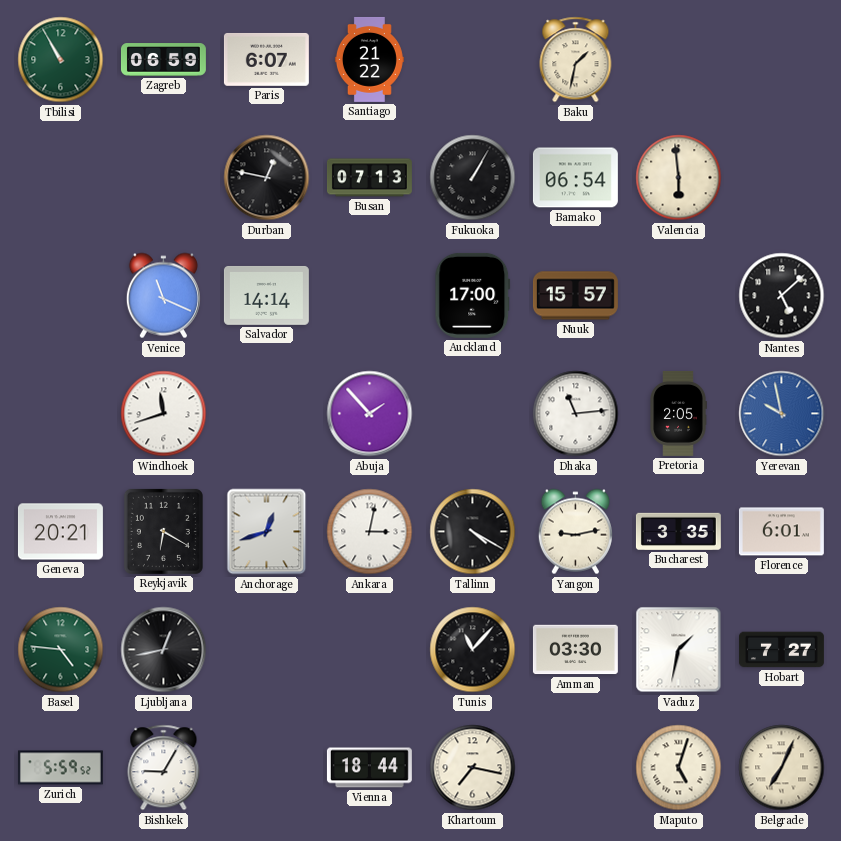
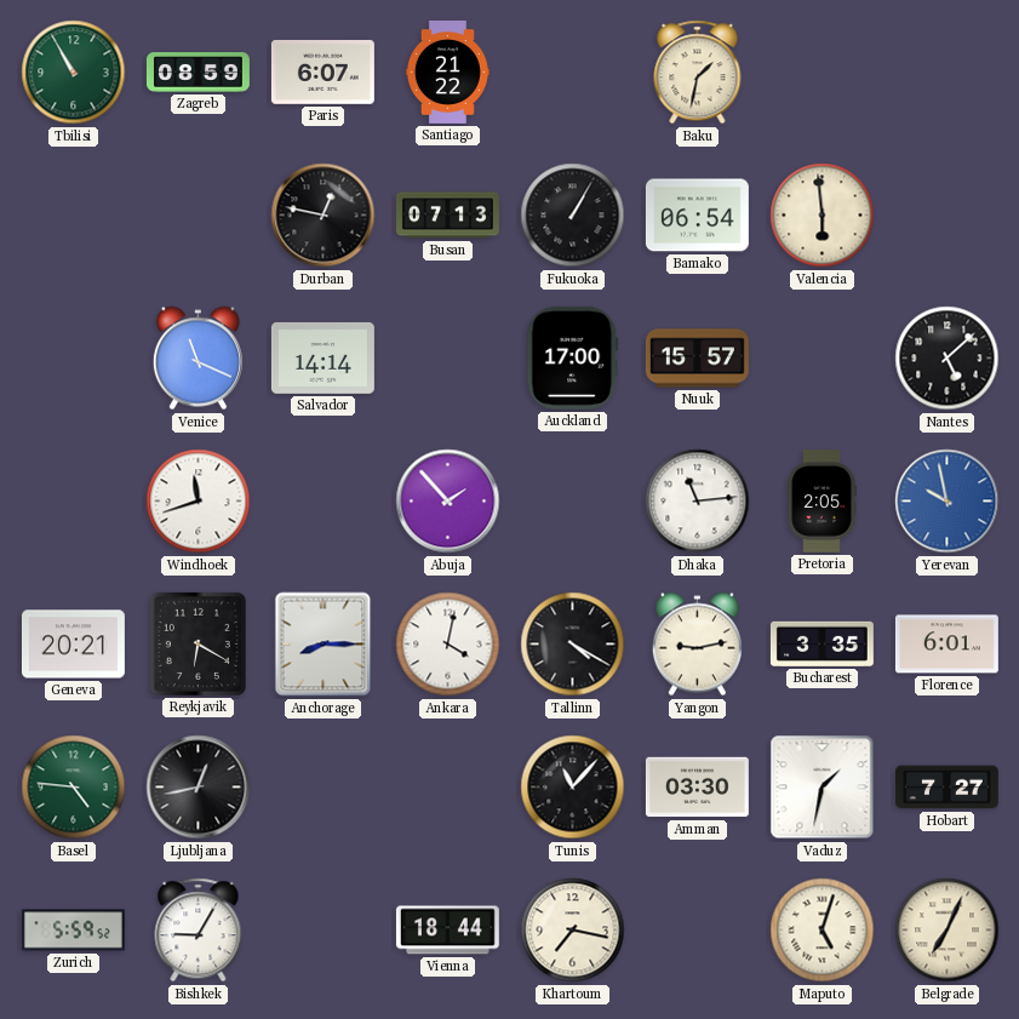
Zagreb: 06:59 -> 08:59
Anchorage: 12:42 -> 8:15
Ankara: 3:02 -> 4:02
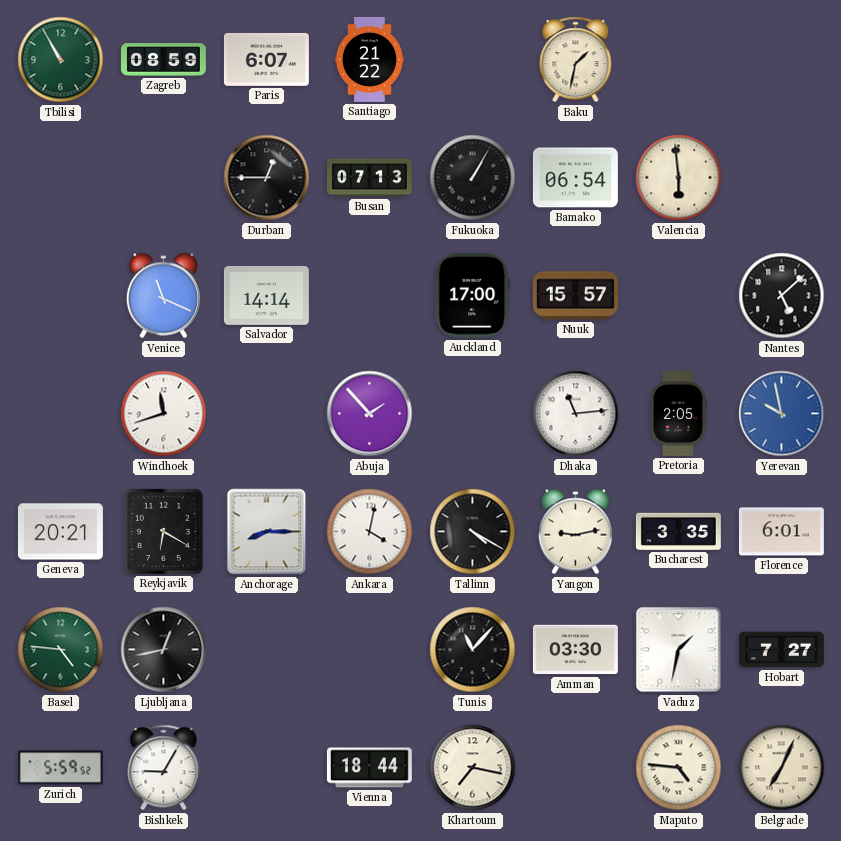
Durban: 12:47 -> 12:45
Maputo: 5:03 -> 4:46
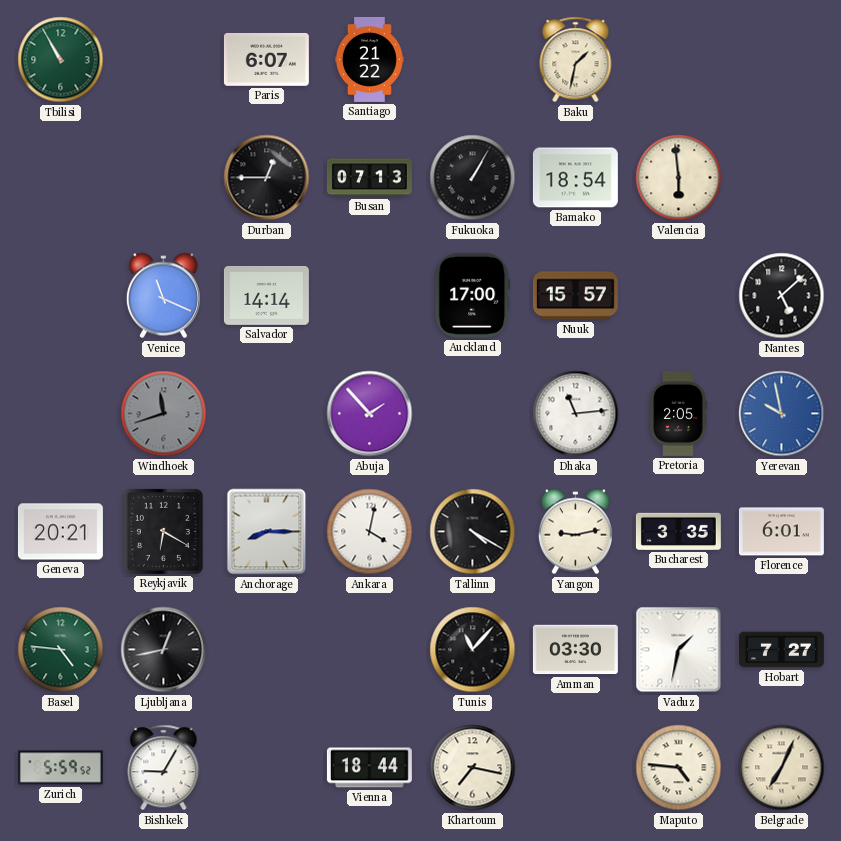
Zagreb: 08:59 -> none
Bamako: 06:54 -> 18:54
Windhoek dial: white -> grey
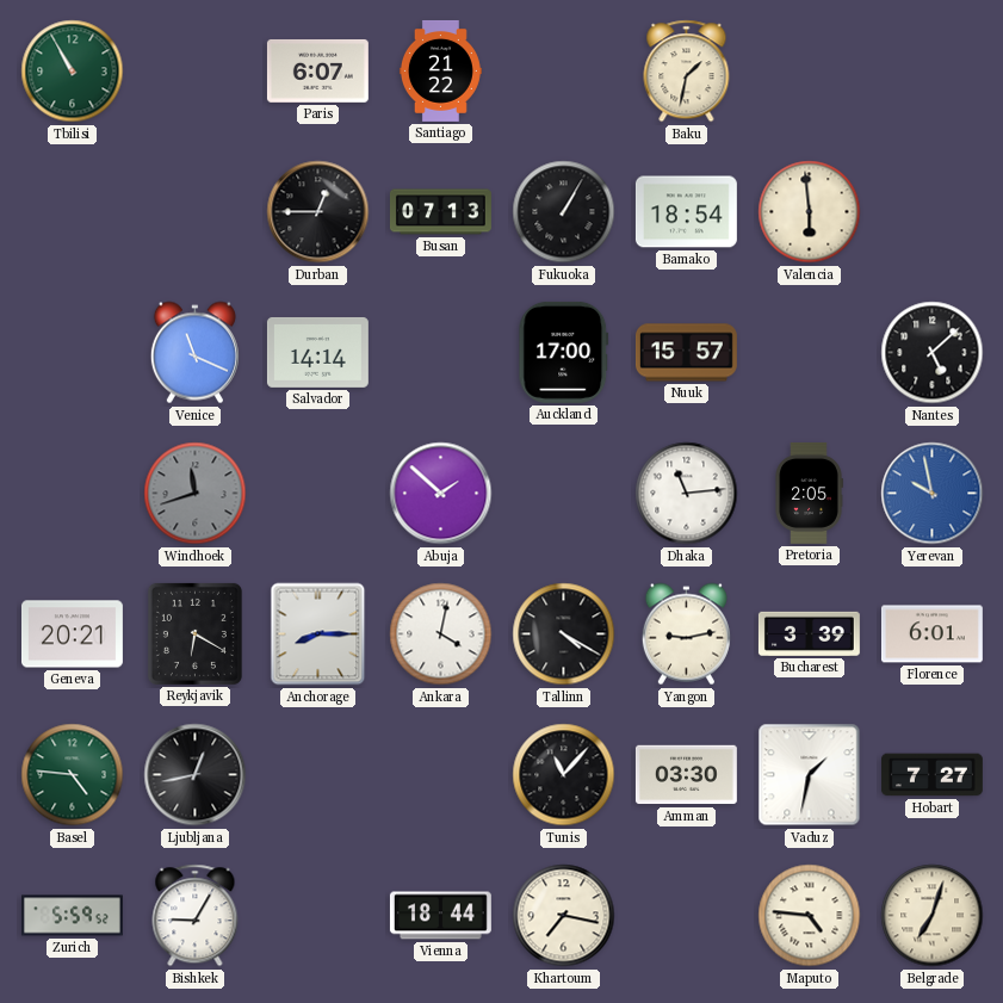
Abuja: 1:53 -> 1:52
Bucharest: 3:35 -> 3:39
Belgrade: 7:04 -> 7:03
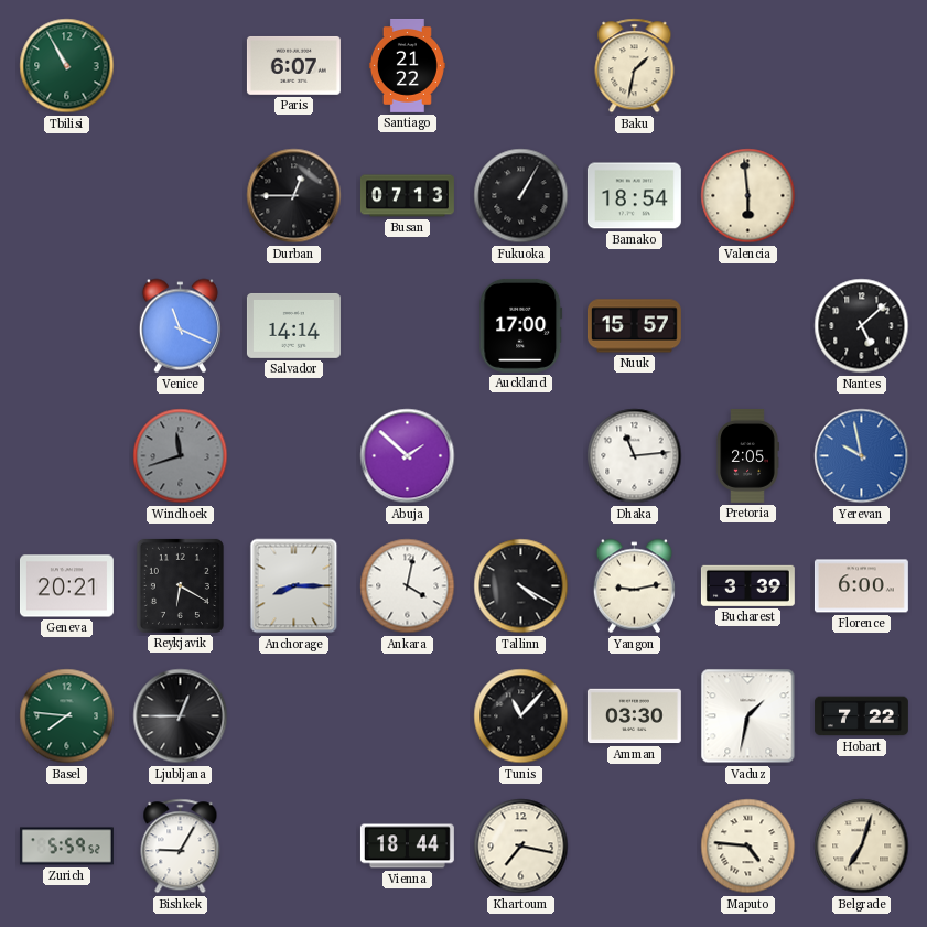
Florence: 6:01 -> 6:00
Basel: 4:46 -> 7:46
Ljubljana: 12:43 -> 12:45
Hobart: 7:27 -> 7:22
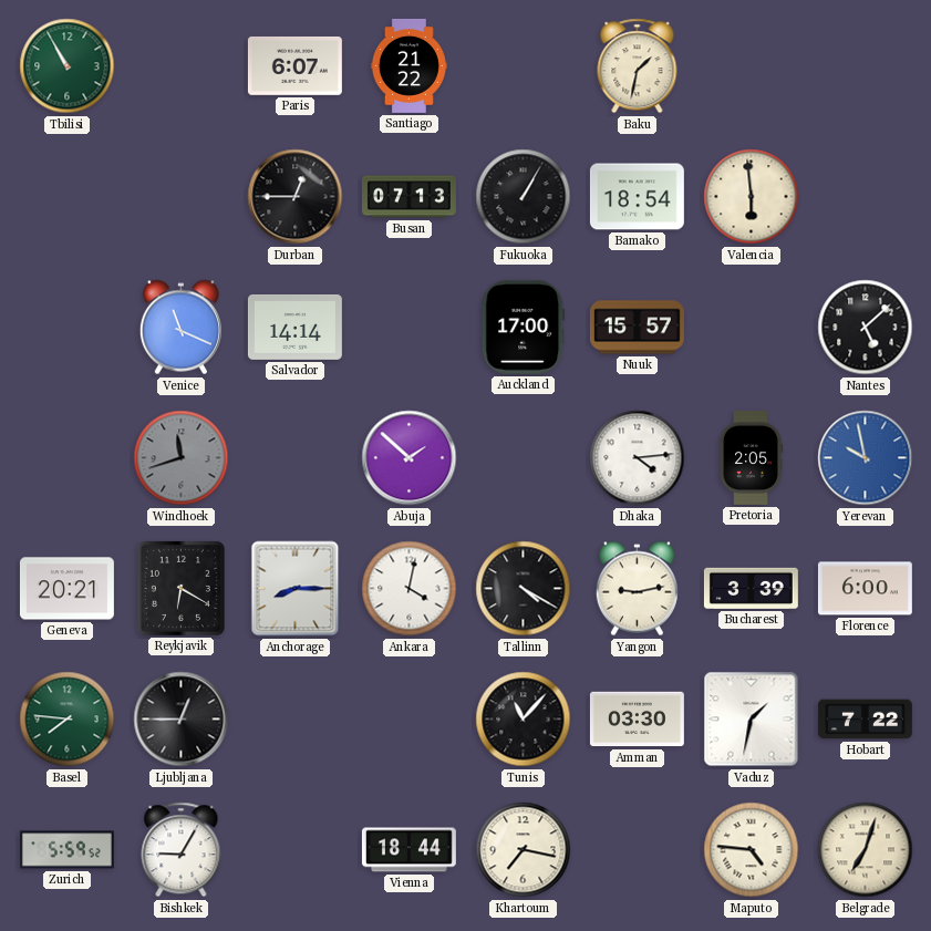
Dhaka: 11:14 -> 4:14
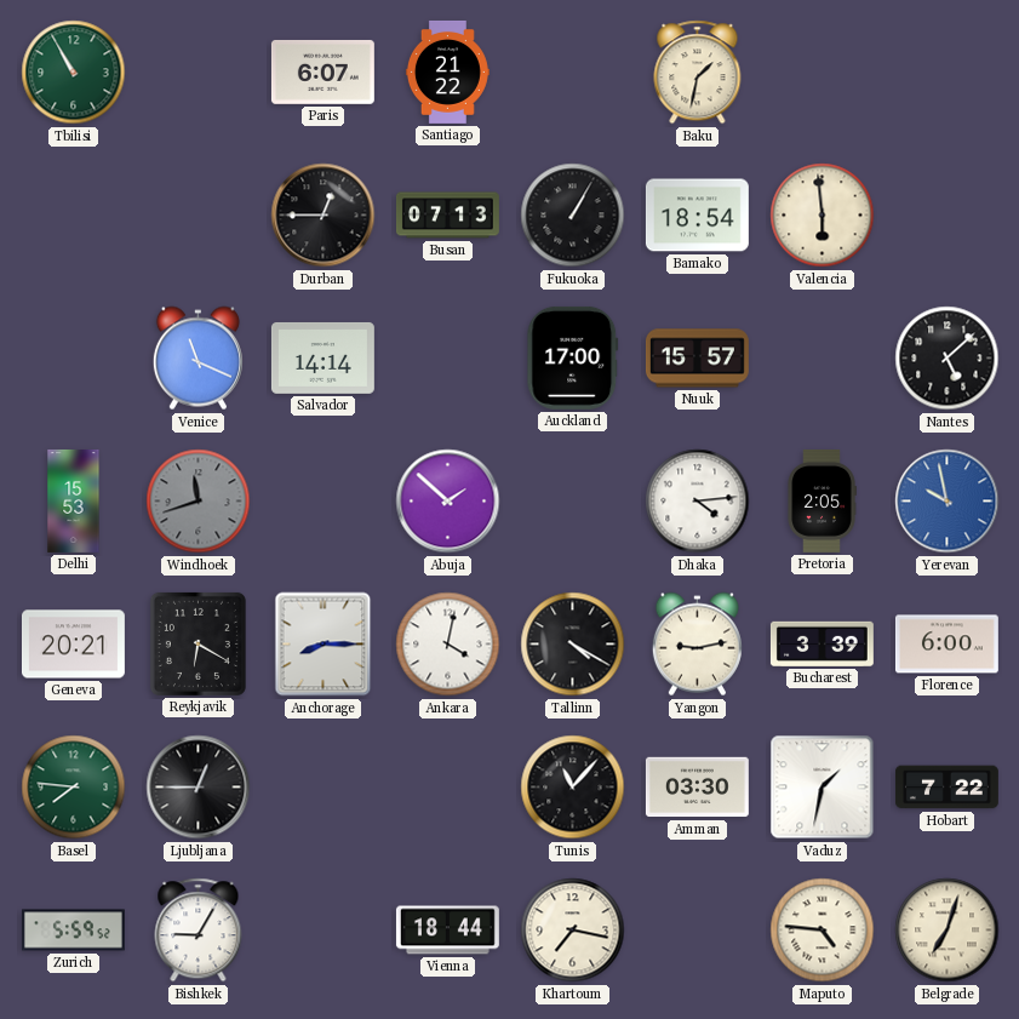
Delhi: none -> 15:53
